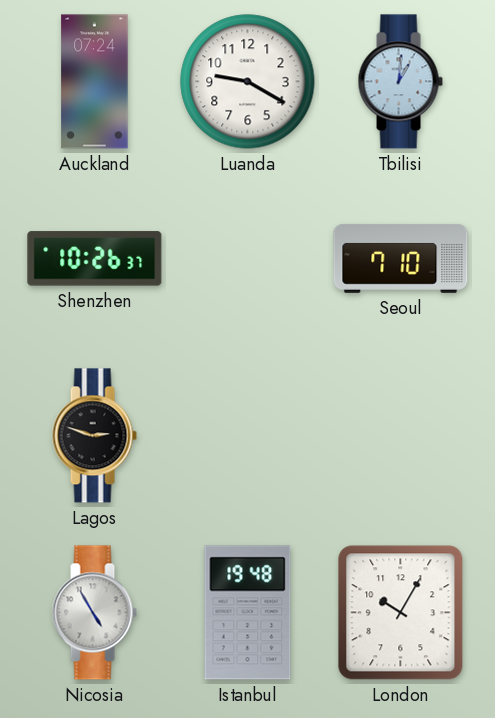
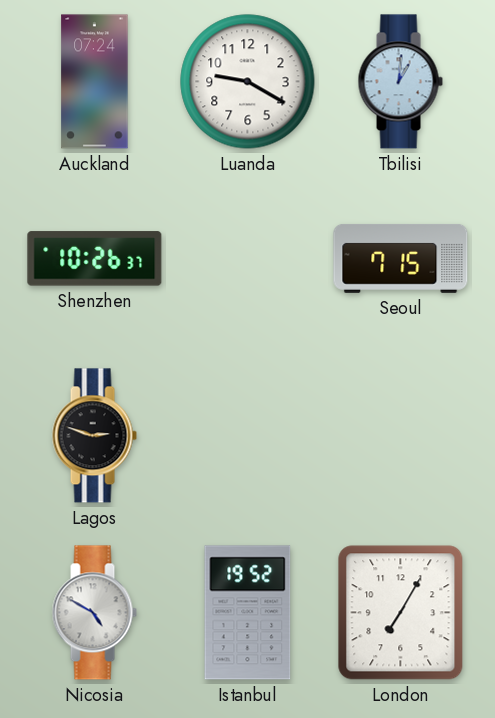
Seoul: 7:10 -> 7:15
Nicosia: 4:55 -> 4:50
Istanbul: 19:48 -> 19:52
London: 10:05 -> 7:05
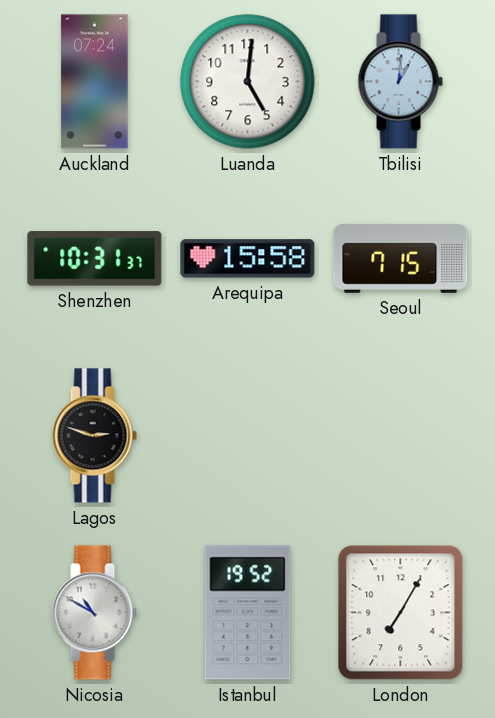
Luanda: 9:20 -> 5:01
Shenzhen: 10:26 -> 10:31
Arequipa: none -> 15:58
Nicosia: 4:50 -> 10:50
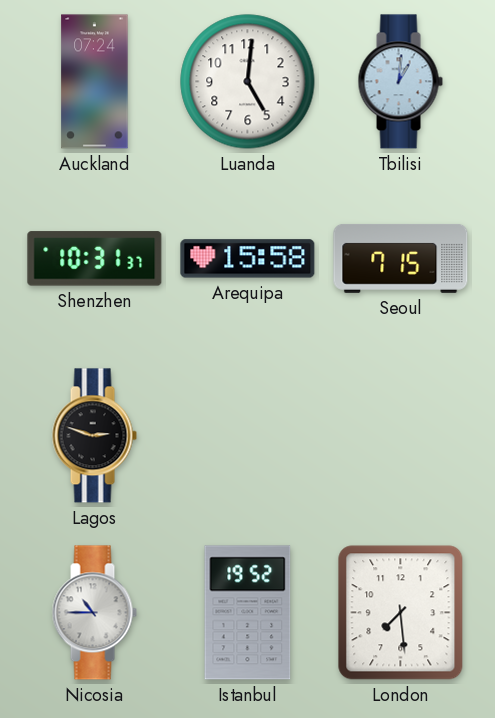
Nicosia: 10:50 -> 10:45
London: 7:05 -> 7:29
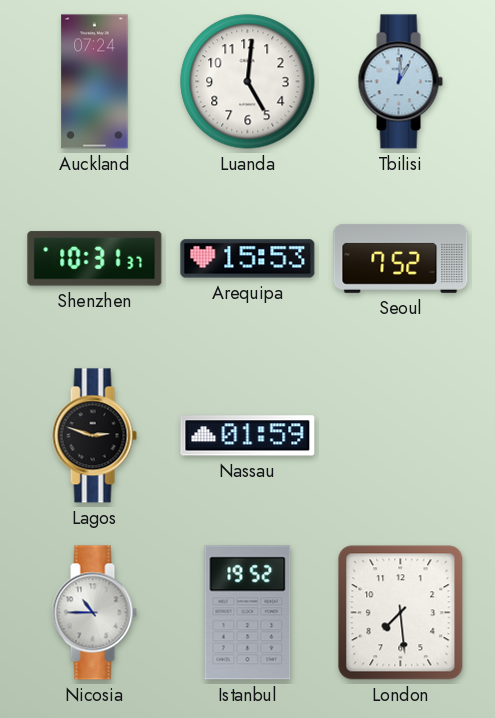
Arequipa: 15:58 -> 15:53
Seoul: 7:15 -> 7:52
Nassau: none -> 01:59
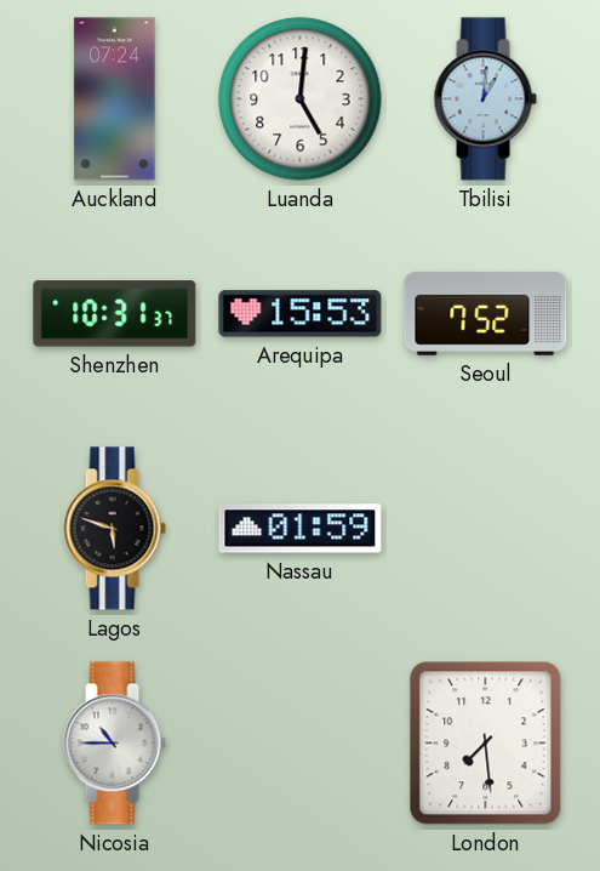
Lagos: 2:48 -> 5:48
Istanbul: 19:52 -> none
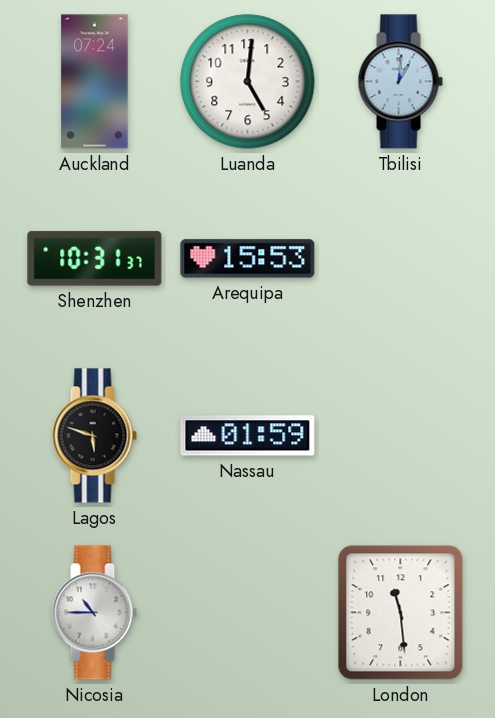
Seoul: 7:52 -> none
London: 7:29 -> 11:29
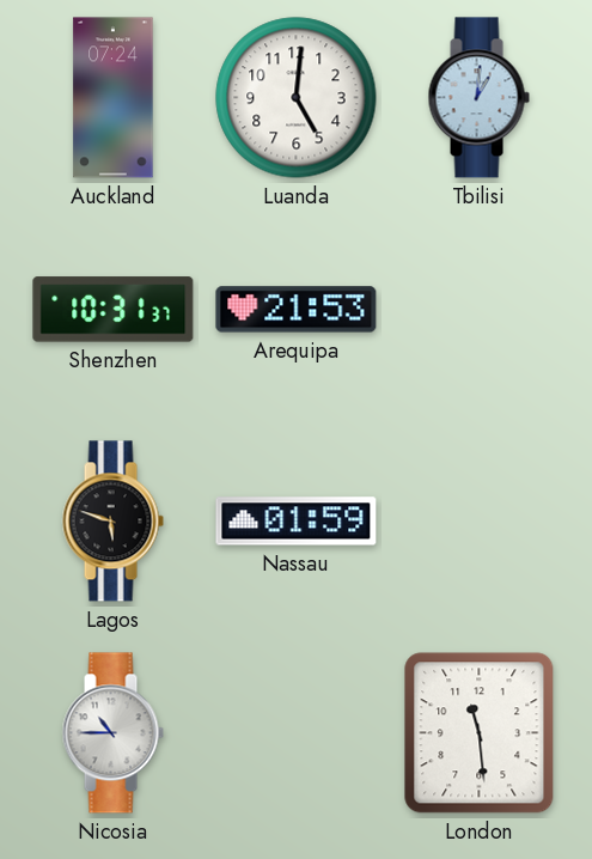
Arequipa: 15:53 -> 21:53
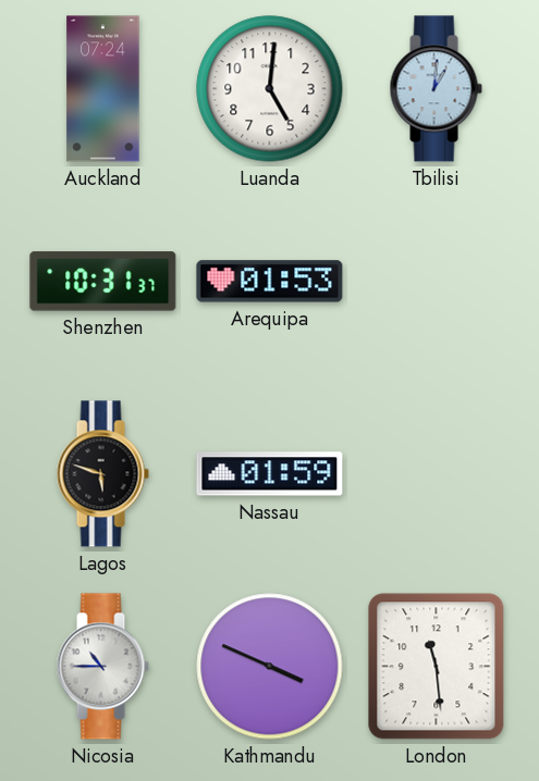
Arequipa: 21:53 -> 01:53
Kathmandu: none -> 3:49
